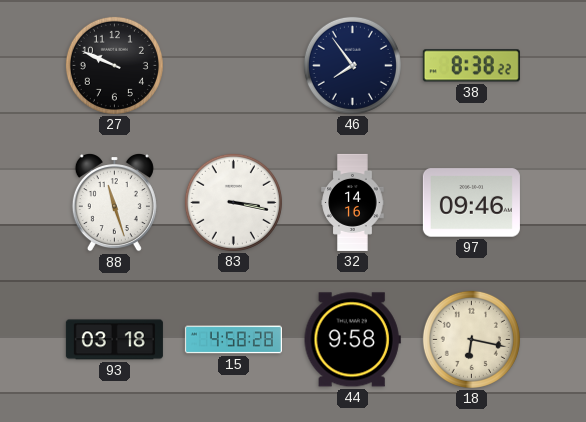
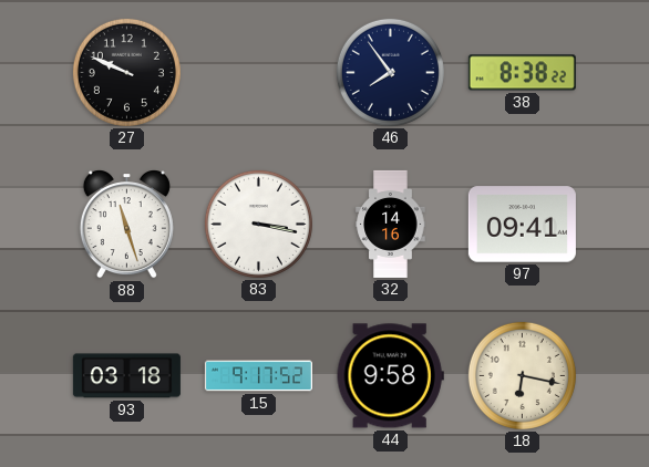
97: 09:46 -> 09:41
15: 4:58 -> 9:17
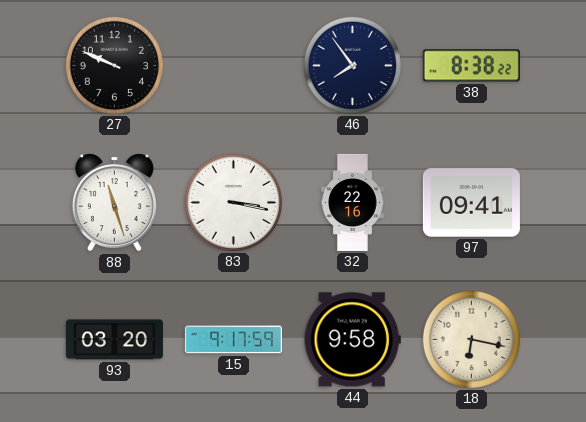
32: 14:16 -> 22:16
93: 03:18 -> 03:20
15: 9:17:52 -> 9:17:59
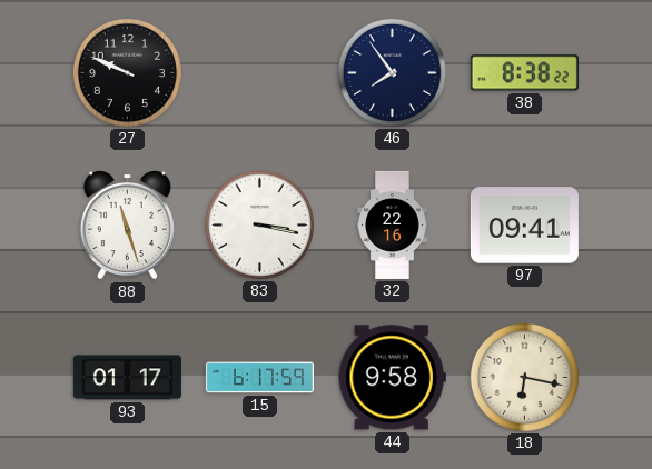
93: 03:20 -> 01:17
15: 9:17 -> 6:17
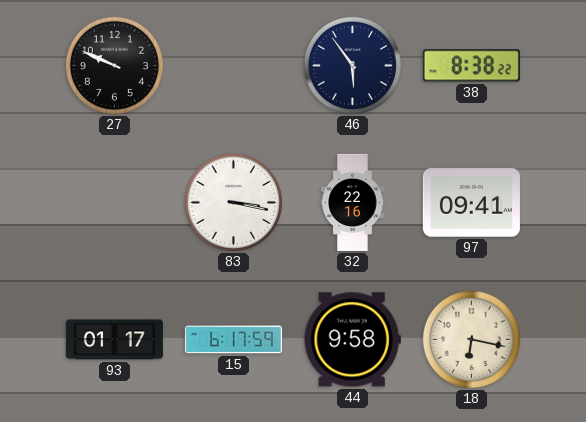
46: 7:54 -> 5:54
88: 11:27 -> none
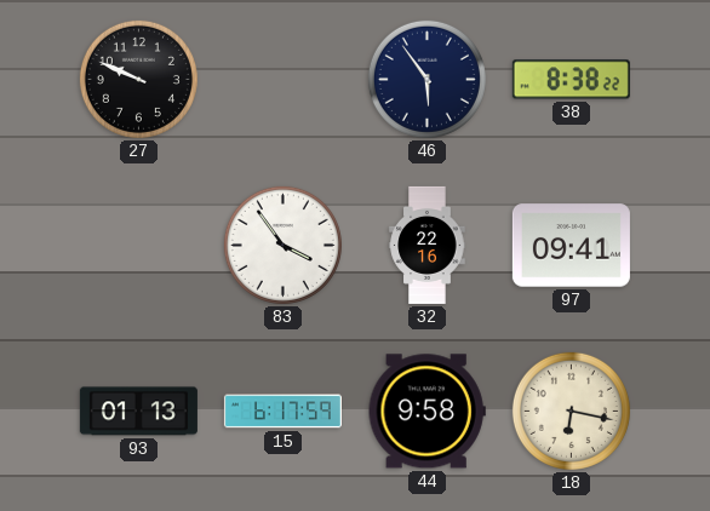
83: 3:17 -> 3:54
93: 01:17 -> 01:13
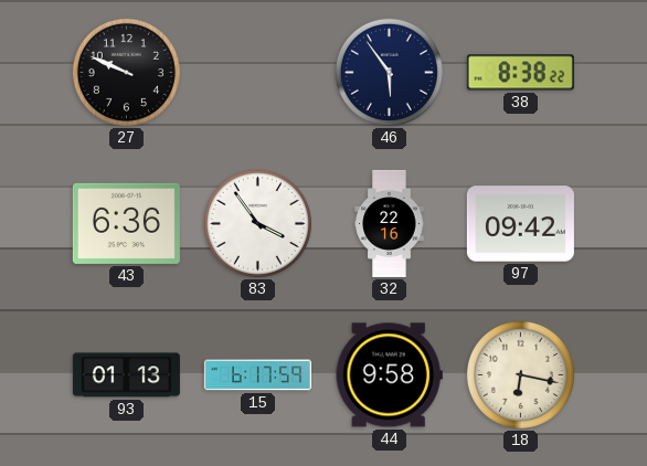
43: none -> 6:36
97: 09:41 -> 09:42
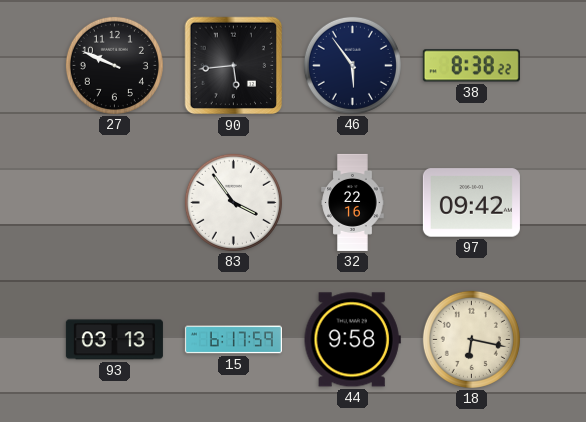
90: none -> 5:44
43: 6:36 -> none
93: 01:13 -> 03:13
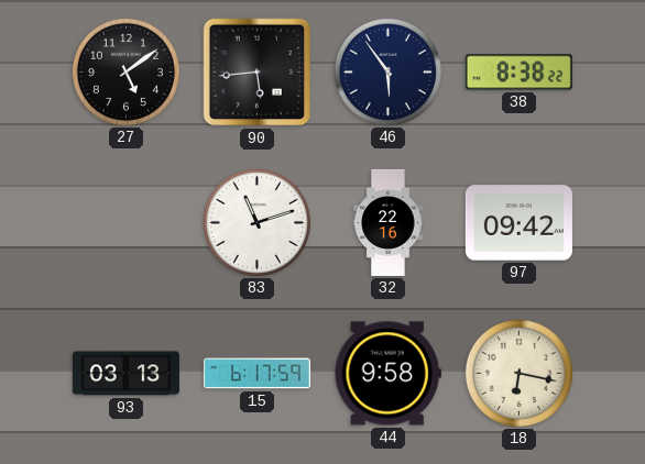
27: 9:49 -> 5:09
83: 3:54 -> 11:12
